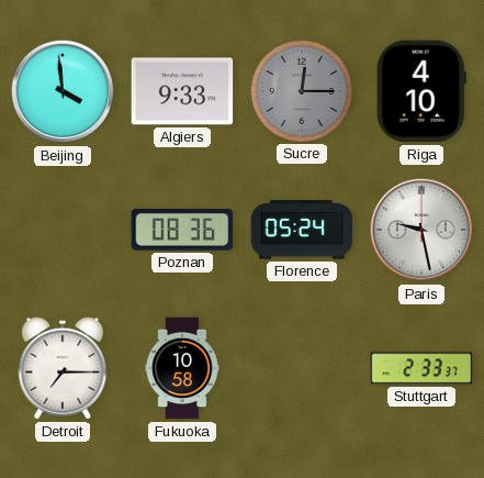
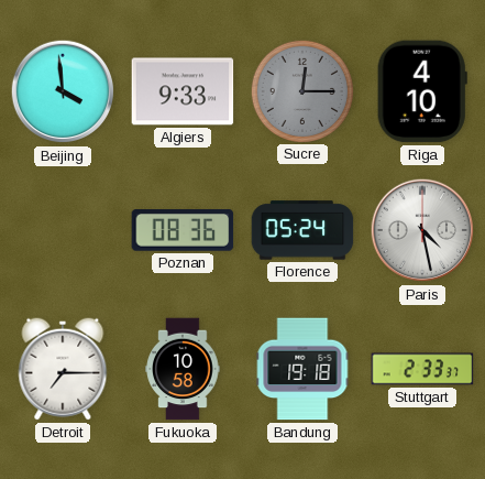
Paris: 9:28 -> 4:28
Bandung: none -> 19:18
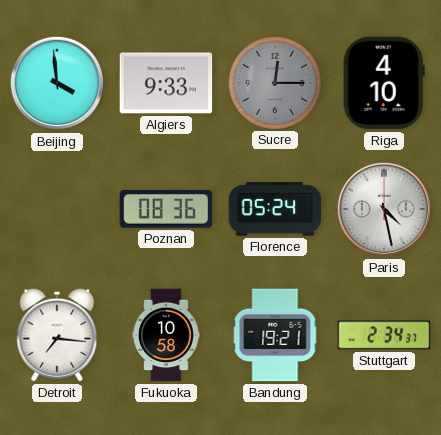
Detroit: 7:15 -> 7:16
Bandung: 19:18 -> 19:21
Stuttgart: 2:33 -> 2:34
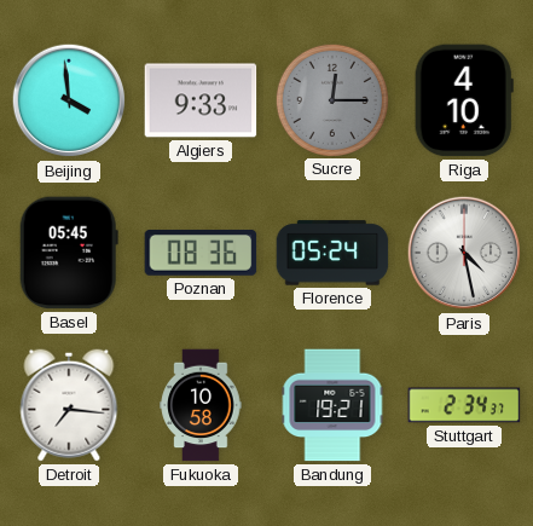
Basel: none -> 05:45
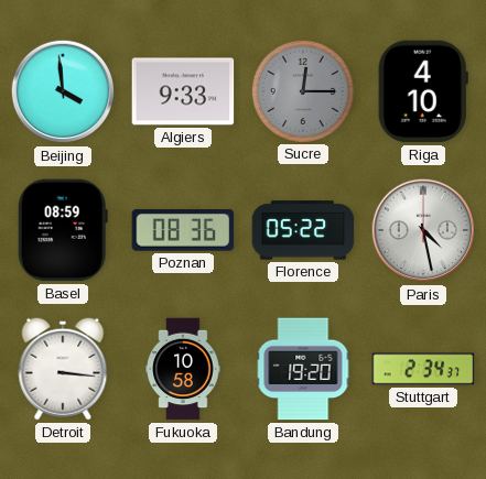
Basel: 05:45 -> 08:59
Florence: 05:24 -> 05:22
Detroit: 7:16 -> 3:16
Bandung: 19:21 -> 19:20
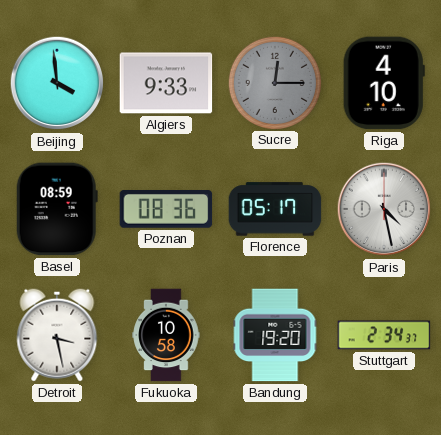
Florence: 05:22 -> 05:17
Detroit: 3:16 -> 3:28
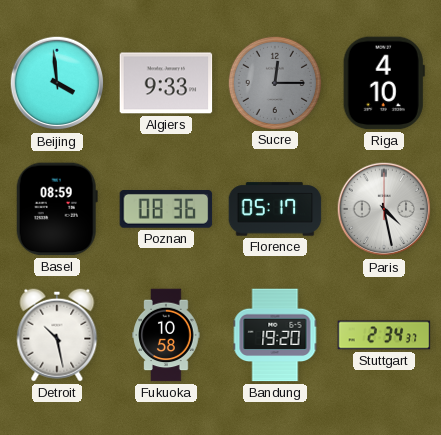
Detroit: 3:28 -> 10:28
